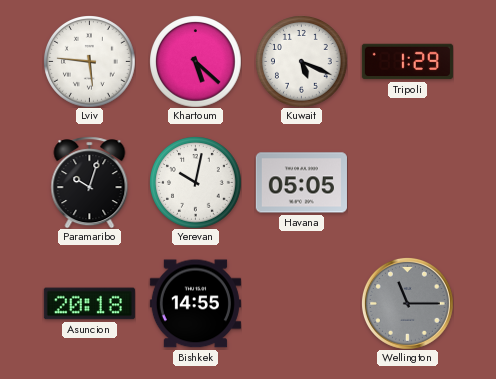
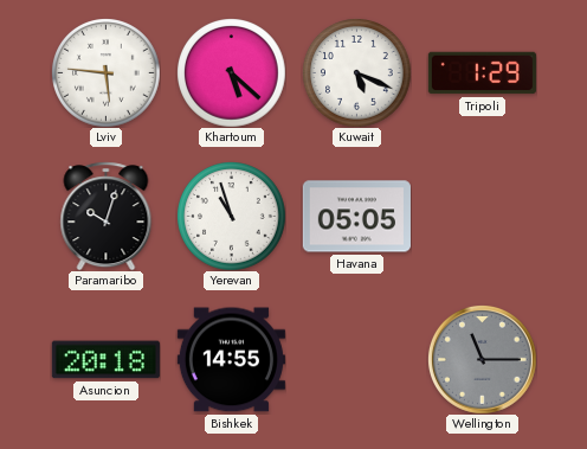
Yerevan: 10:02 -> 10:57
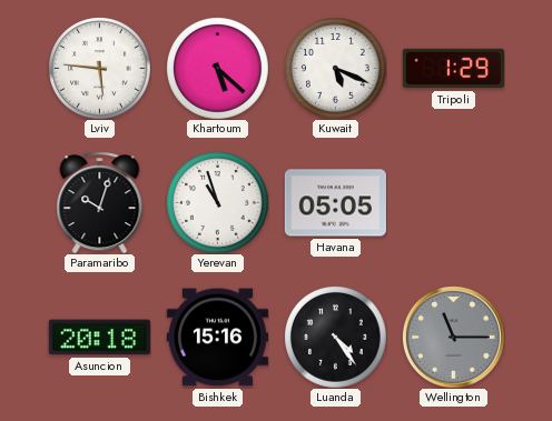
Bishkek: 14:55 -> 15:16
Luanda: none -> 4:24
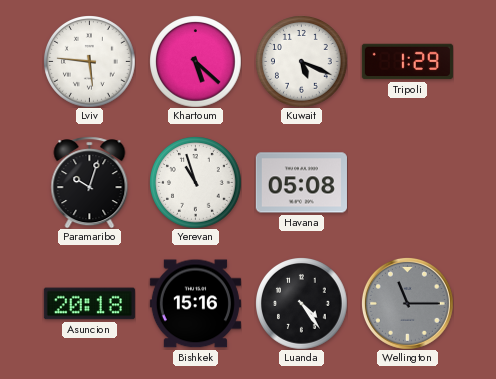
Havana: 05:05 -> 05:08
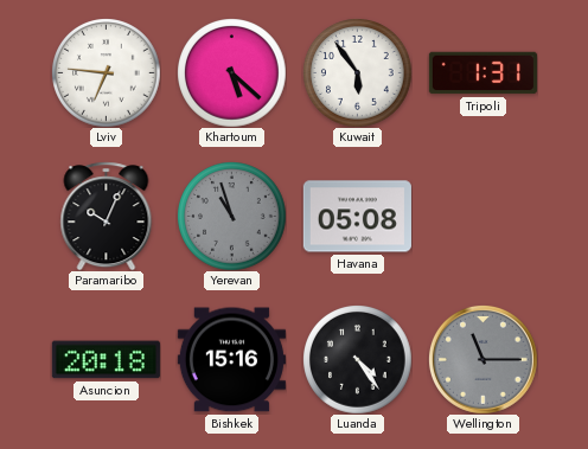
Lviv: 5:46 -> 6:46
Kuwait: 5:19 -> 5:54
Tripoli: 1:29 -> 1:31
Paramaribo: 10:03 -> 10:04
Yerevan dial: white -> grey
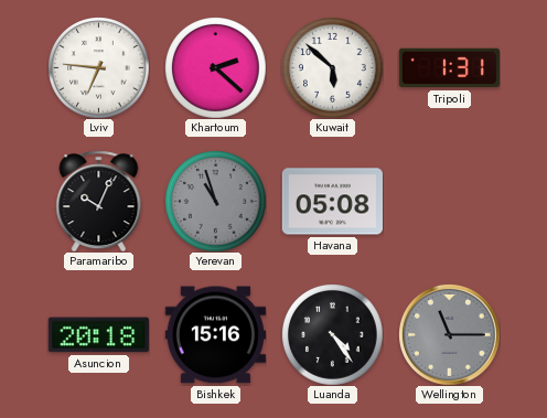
Khartoum: 5:22 -> 2:22
Kuwait: 5:54 -> 5:52
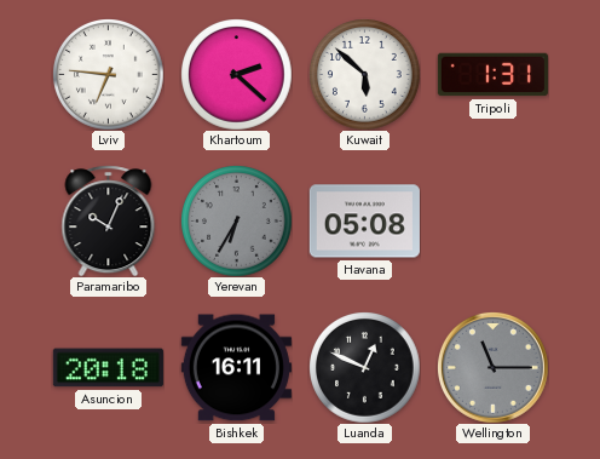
Yerevan: 10:57 -> 6:35
Bishkek: 15:16 -> 16:11
Luanda: 4:24 -> 12:49
